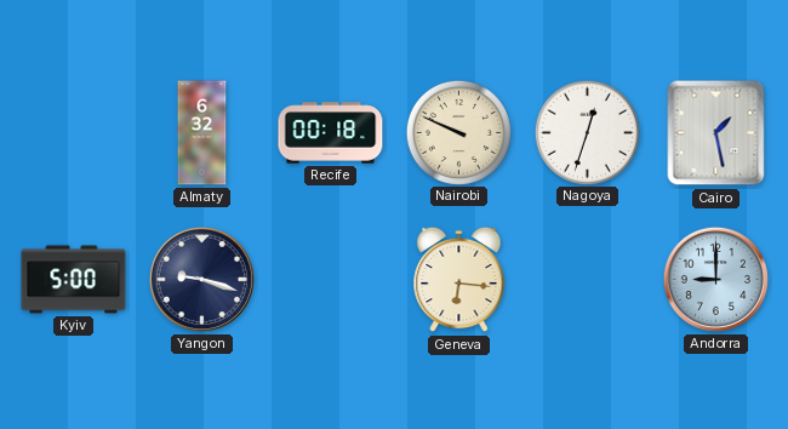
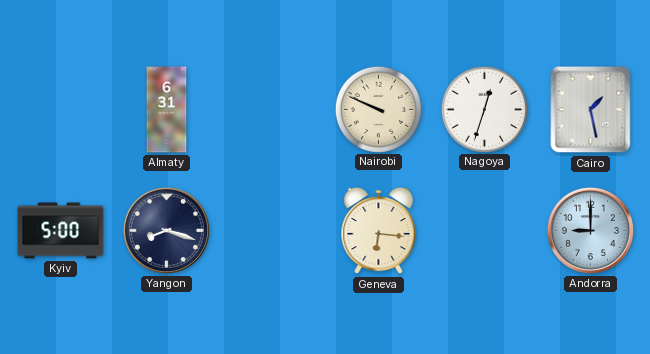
Almaty: 6:32 -> 6:31
Recife: 00:18 -> none
Yangon: 9:18 -> 8:18
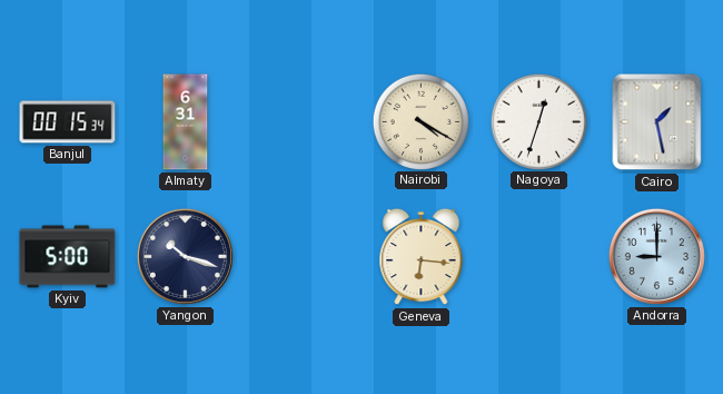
Banjul: none -> 00:15
Nairobi: 9:49 -> 4:20
Yangon: 8:18 -> 10:18
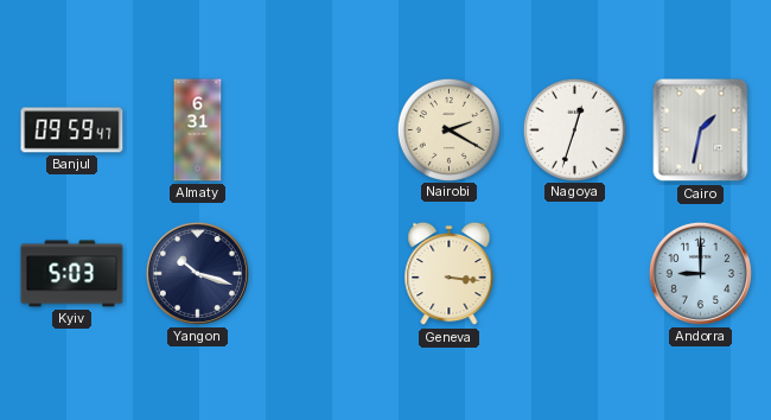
Banjul: 00:15 -> 09:59
Nairobi: 4:20 -> 2:20
Cairo: 1:28 -> 1:32
Kyiv: 5:00 -> 5:03
Geneva: 6:16 -> 3:16
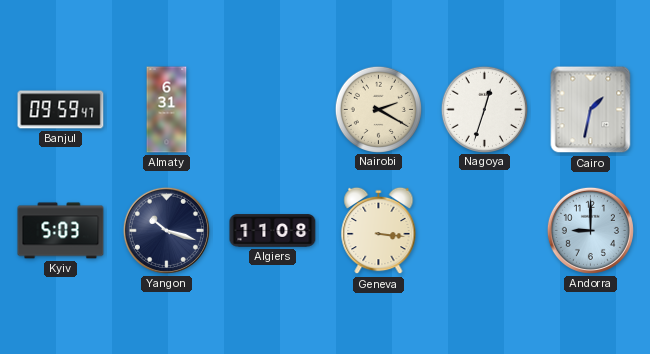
Algiers: none -> 11:08
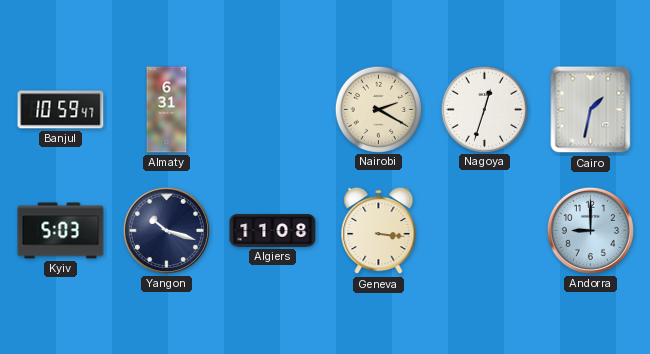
Banjul: 09:59 -> 10:59
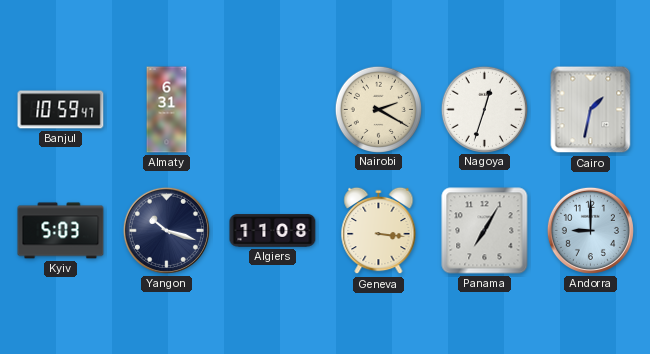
Panama: none -> 7:05
